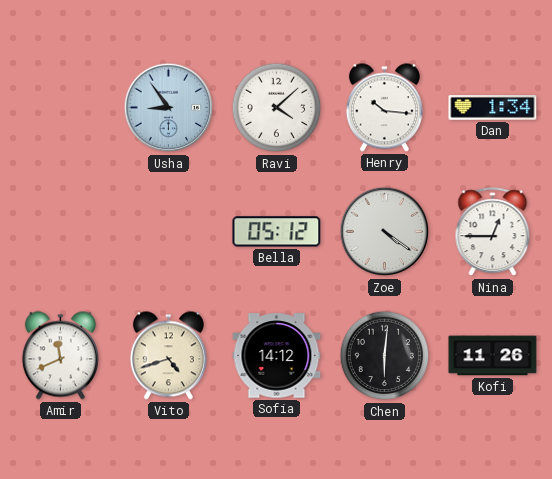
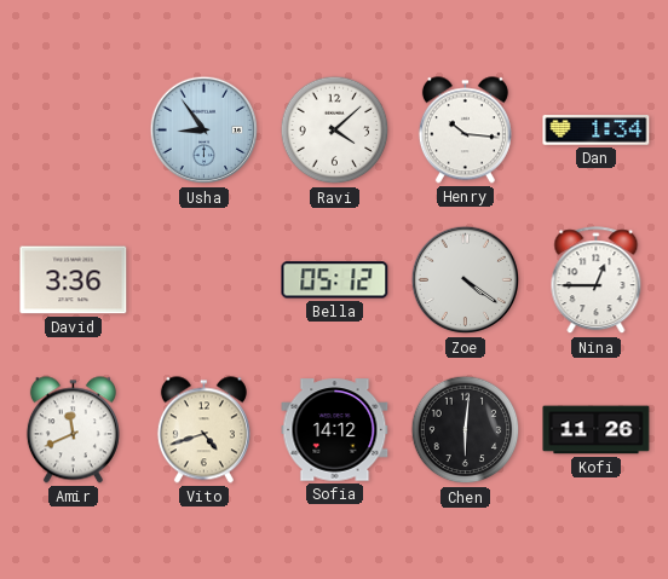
David: none -> 3:36
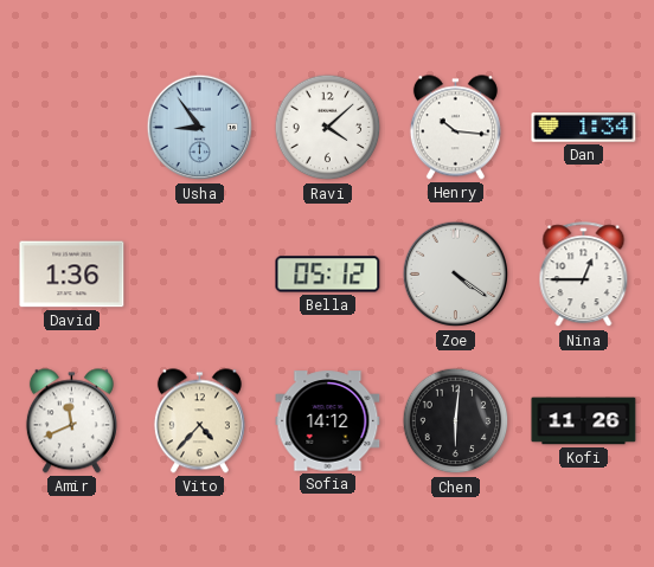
David: 3:36 -> 1:36
Vito: 4:42 -> 4:37
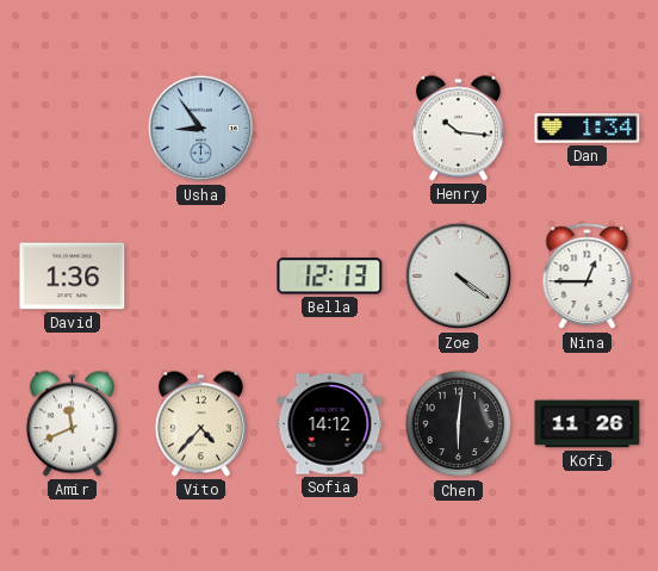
Ravi: 4:08 -> none
Bella: 05:12 -> 12:13
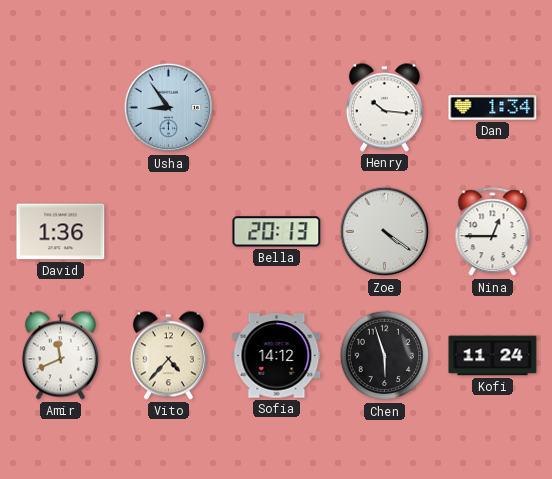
Bella: 12:13 -> 20:13
Chen: 6:01 -> 5:57
Kofi: 11:26 -> 11:24
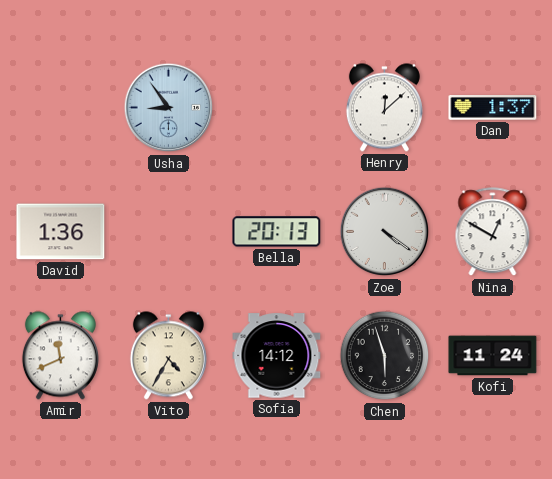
Henry: 10:16 -> 12:08
Dan: 1:34 -> 1:37
Nina: 12:45 -> 12:50
Vito: 4:37 -> 4:35
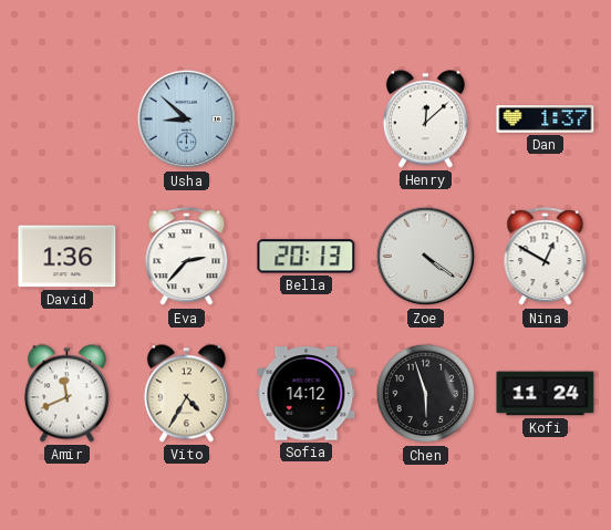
Usha: 8:54 -> 8:52
Eva: none -> 2:37
